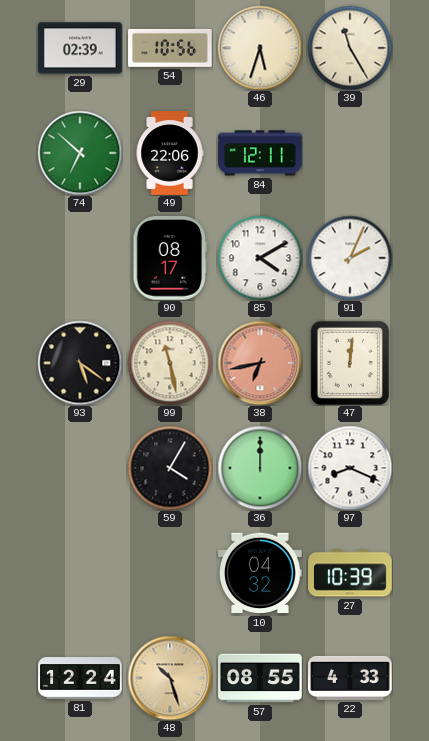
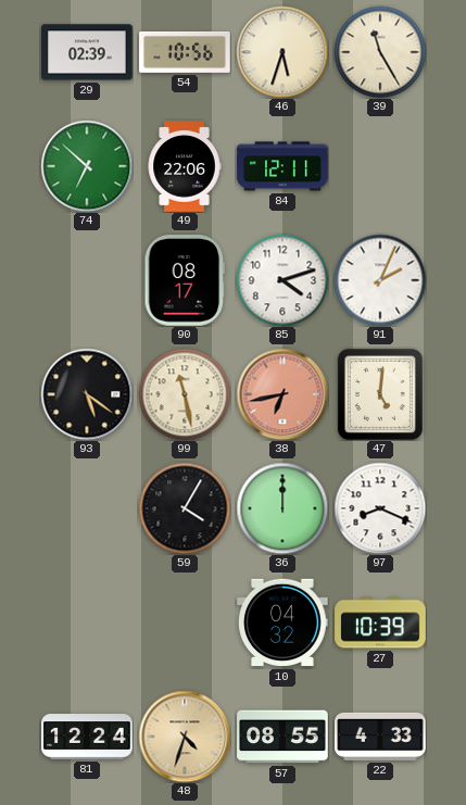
85: 4:10 -> 4:12
47: 12:01 -> 5:01
48: 10:27 -> 4:33
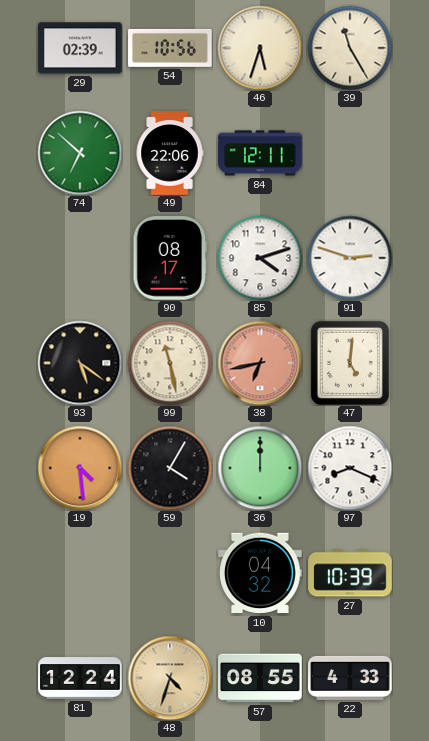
91: 2:04 -> 2:48
19: none -> 4:29
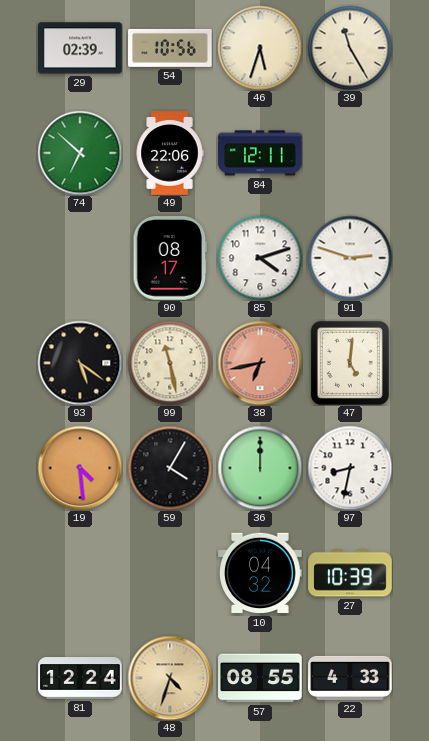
97: 8:19 -> 8:32
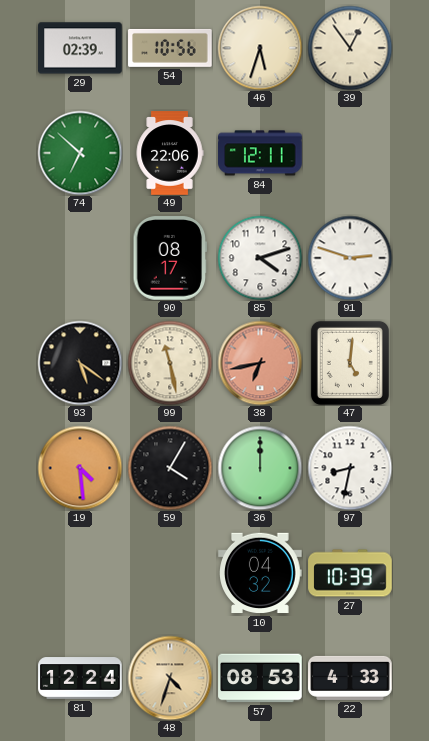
39: 11:25 -> 12:54
57: 08:55 -> 08:53
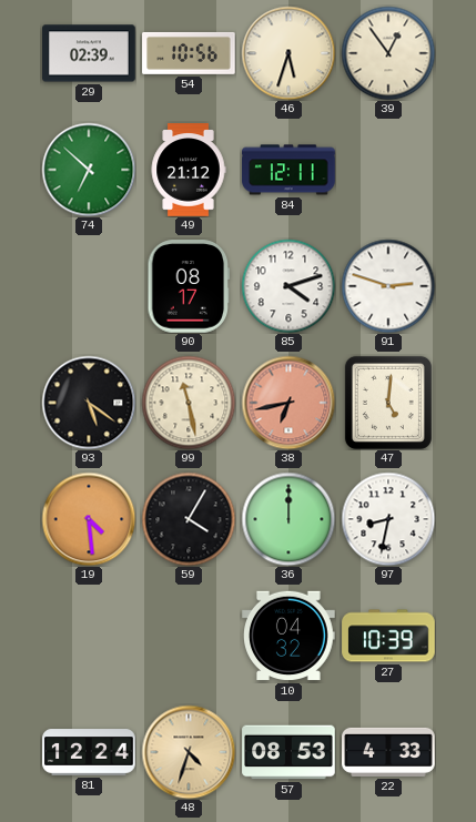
49: 22:06 -> 21:12
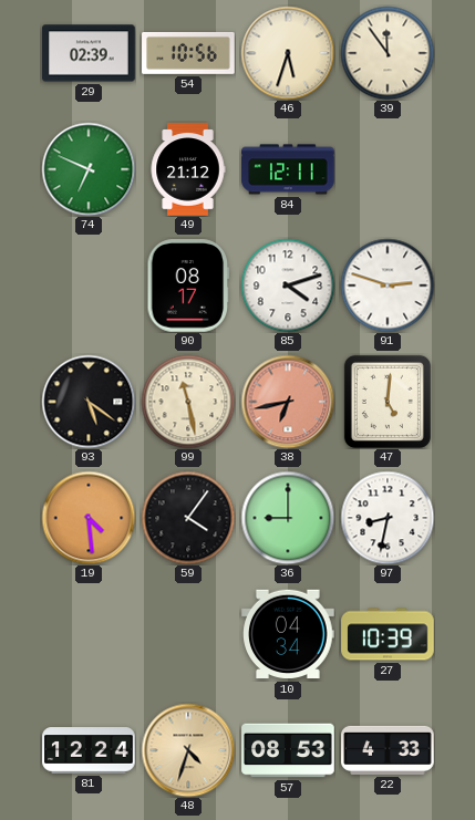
39: 12:54 -> 11:54
74: 6:52 -> 6:49
59: 4:05 -> 4:06
36: 12:00 -> 9:00
10: 04:32 -> 04:34
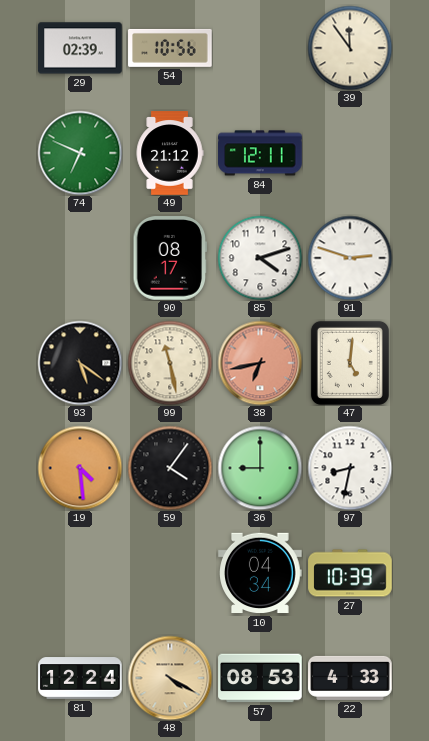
46: 5:33 -> none
48: 4:33 -> 4:20
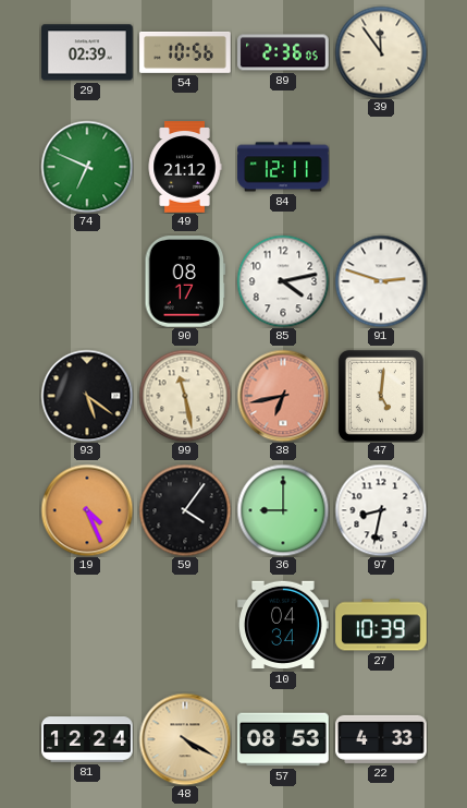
89: none -> 2:36
85: 4:12 -> 4:13
19: 4:29 -> 4:26
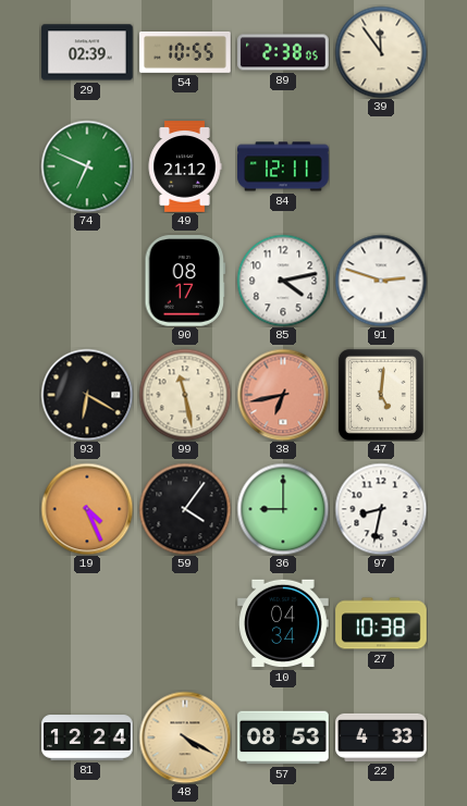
54: 10:56 -> 10:55
89: 2:36 -> 2:38
93: 5:21 -> 6:20
27: 10:39 -> 10:38
